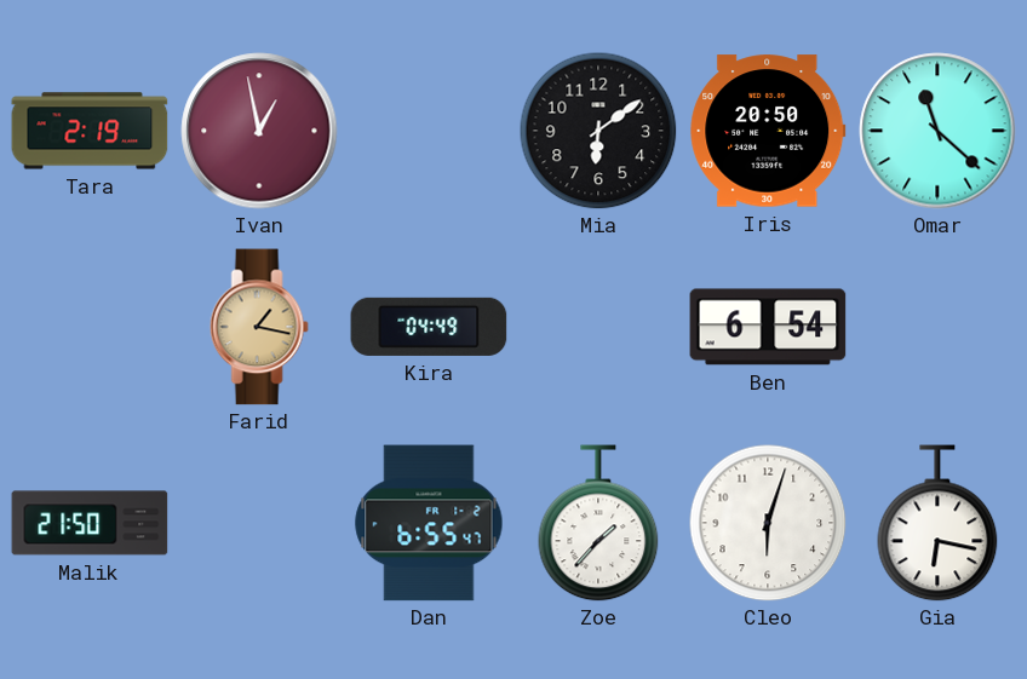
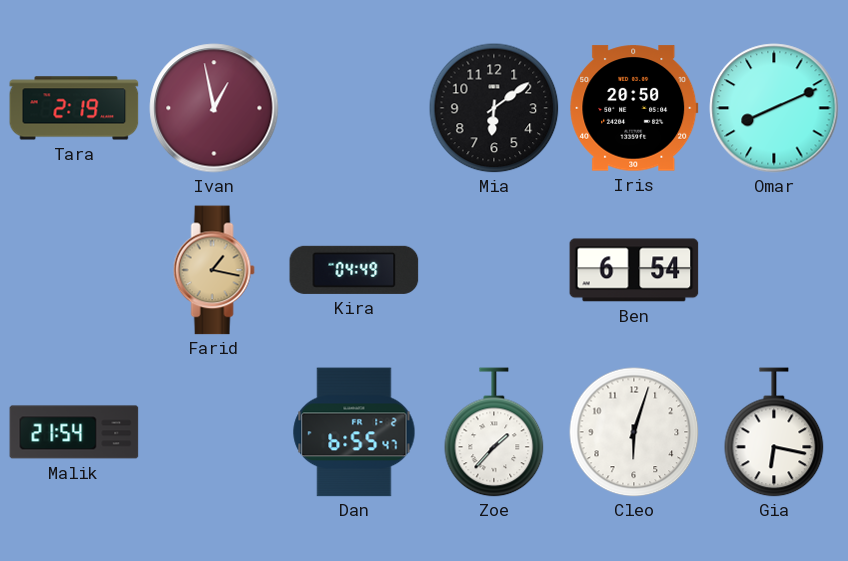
Omar: 11:22 -> 8:11
Malik: 21:50 -> 21:54
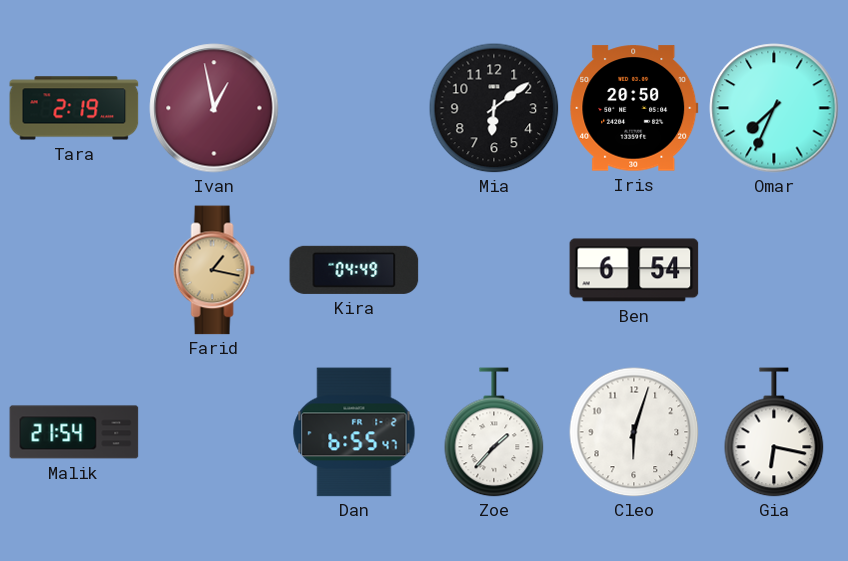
Omar: 8:11 -> 7:34
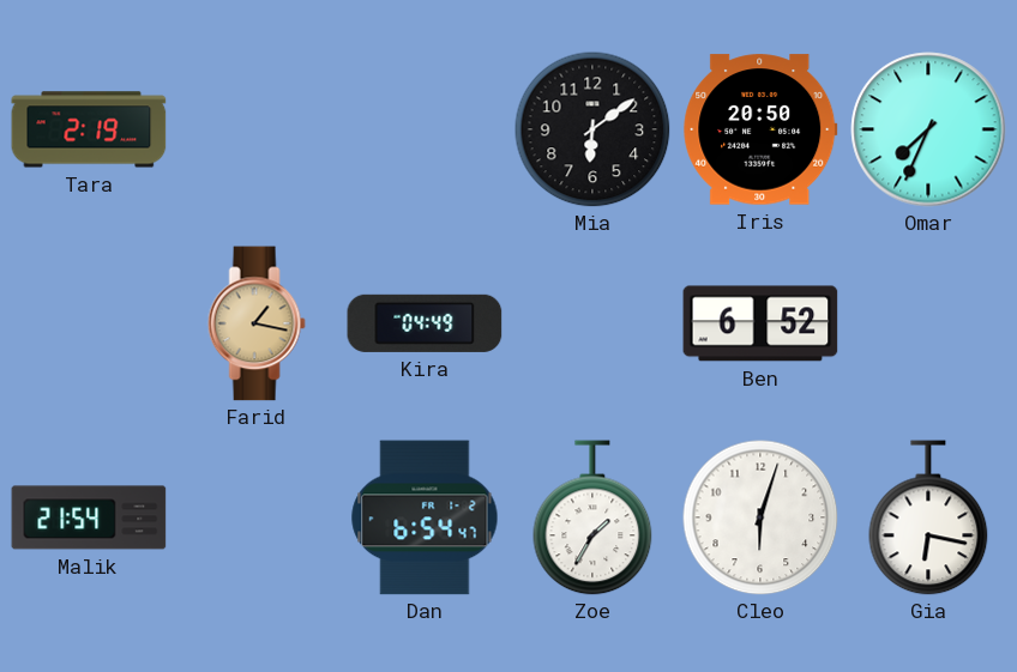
Ivan: 12:58 -> none
Ben: 6:54 -> 6:52
Dan: 6:55 -> 6:54
Zoe: 1:37 -> 1:35
